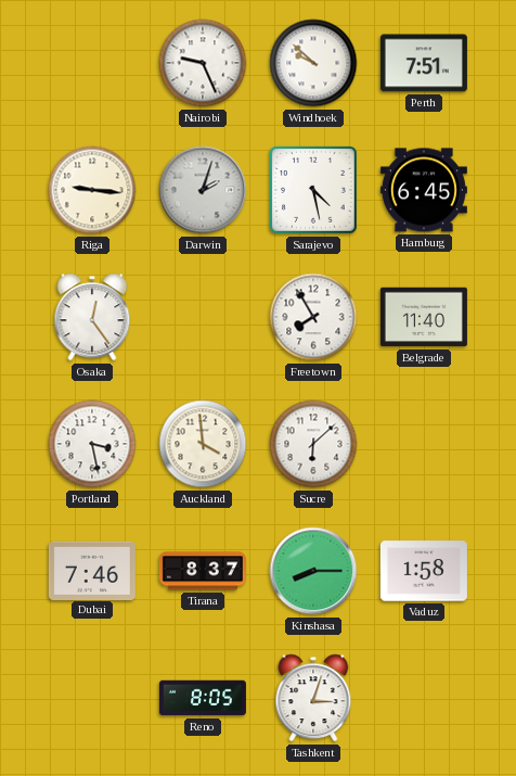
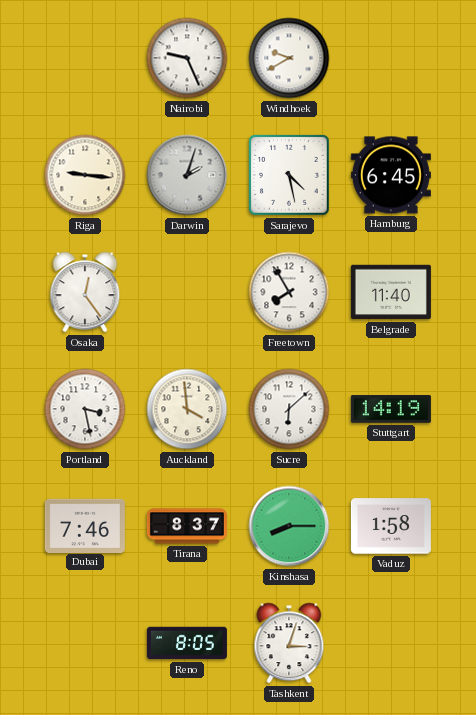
Windhoek: 9:52 -> 9:40
Perth: 7:51 -> none
Stuttgart: none -> 14:19
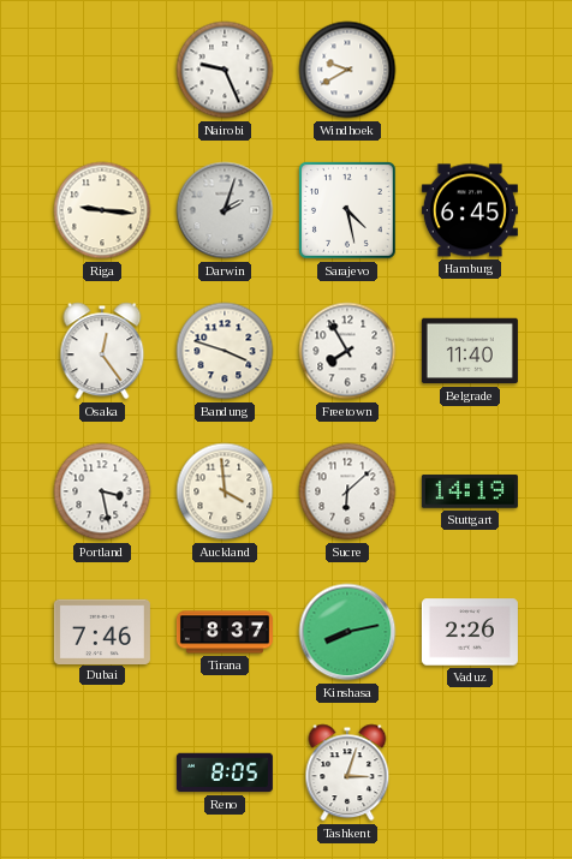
Bandung: none -> 3:48
Kinshasa: 8:15 -> 8:13
Vaduz: 1:58 -> 2:26
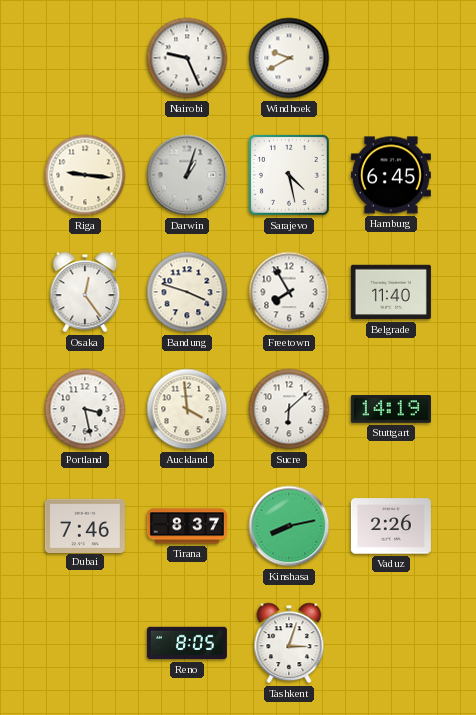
Darwin: 2:03 -> 1:03
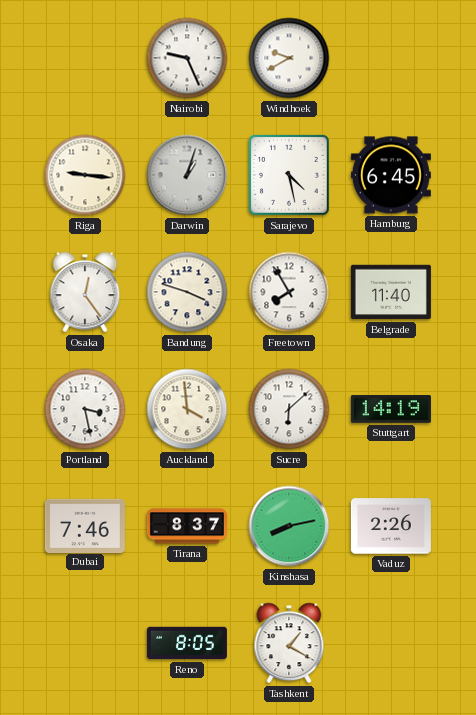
Tashkent: 3:03 -> 1:20
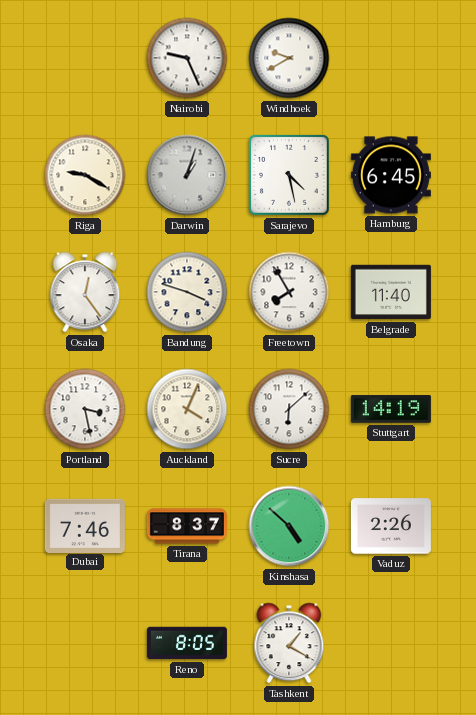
Riga: 9:16 -> 9:20
Auckland: 3:59 -> 4:04
Kinshasa: 8:13 -> 4:52
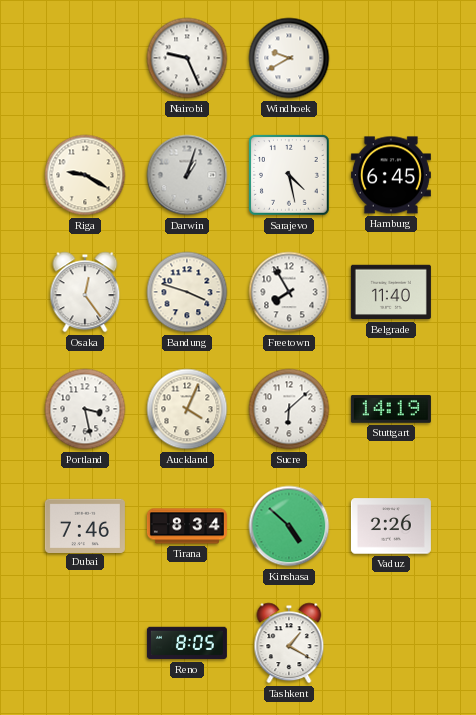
Tirana: 8:37 -> 8:34
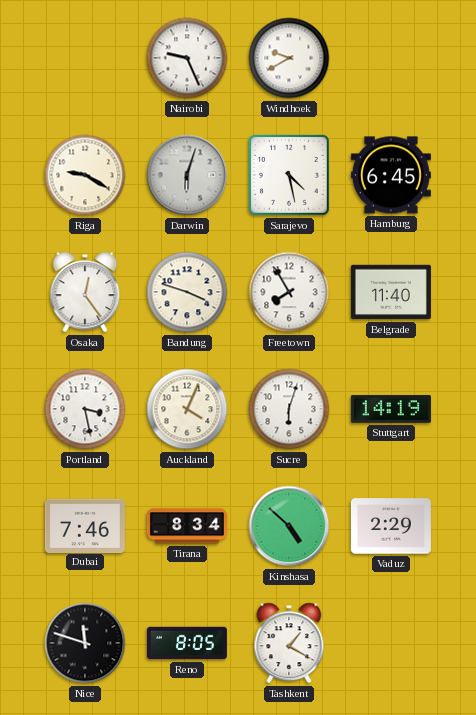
Darwin: 1:03 -> 6:03
Sucre: 6:08 -> 6:03
Vaduz: 2:26 -> 2:29
Nice: none -> 11:48
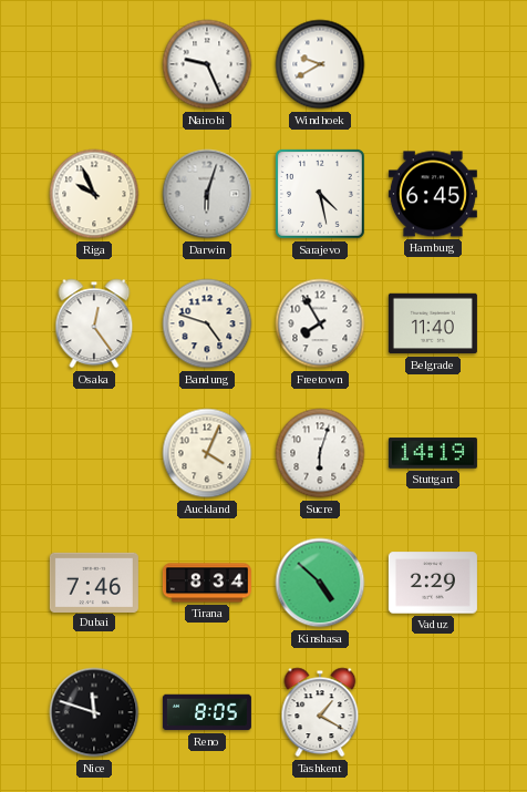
Riga: 9:20 -> 9:56
Bandung: 3:48 -> 4:48
Portland: 3:28 -> none
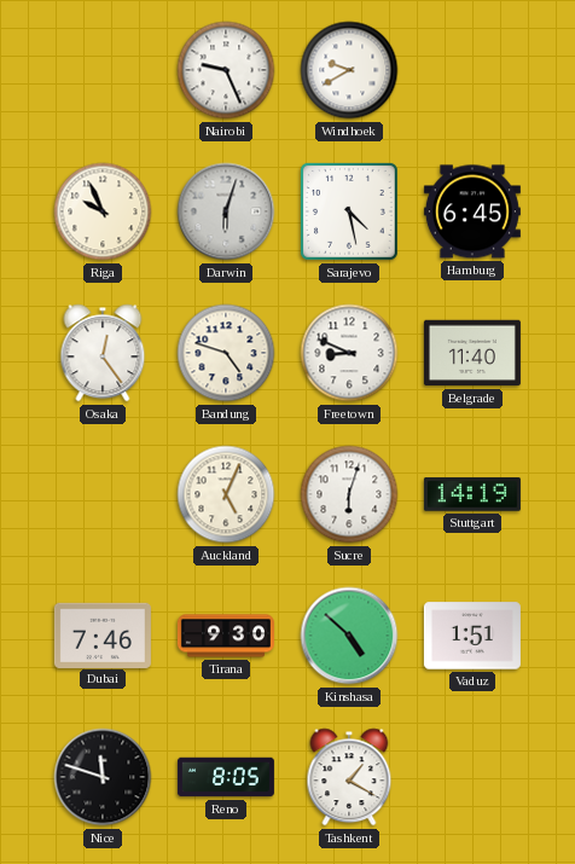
Freetown: 7:55 -> 8:49
Auckland: 4:04 -> 5:04
Tirana: 8:34 -> 9:30
Vaduz: 2:29 -> 1:51
